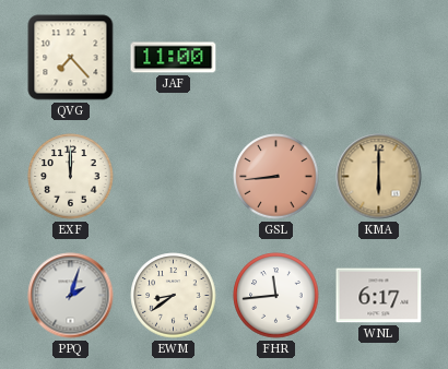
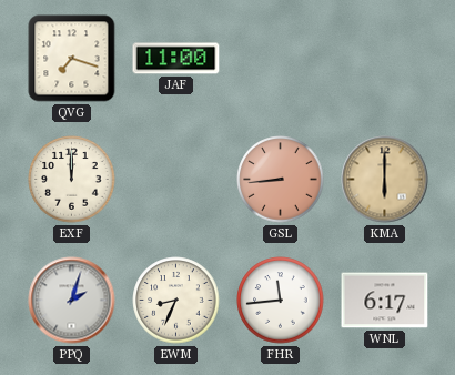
QVG: 7:23 -> 7:18
EWM: 8:39 -> 8:34
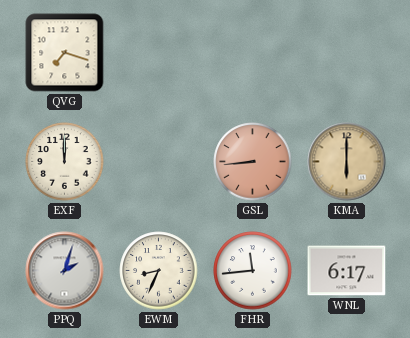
JAF: 11:00 -> none
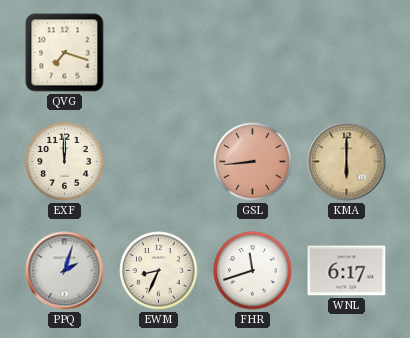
FHR: 11:44 -> 11:42
